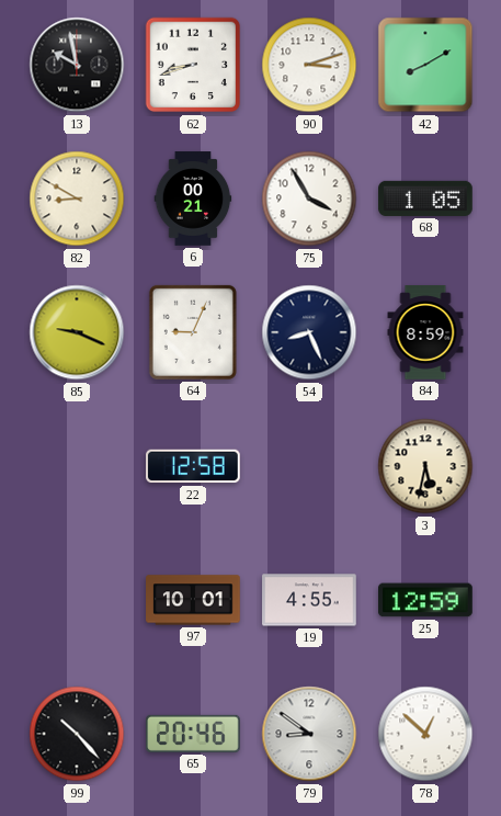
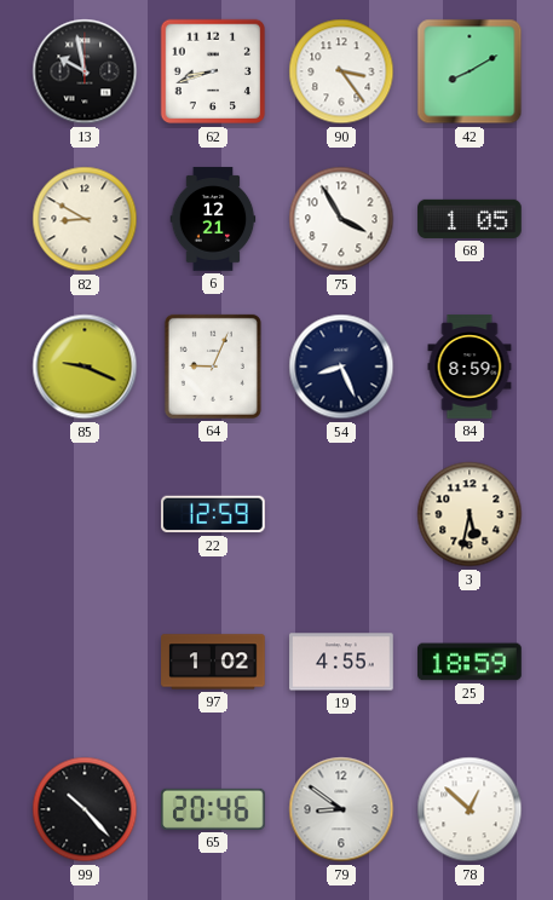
90: 3:12 -> 3:24
6: 00:21 -> 12:21
22: 12:58 -> 12:59
97: 10:01 -> 1:02
25: 12:59 -> 18:59
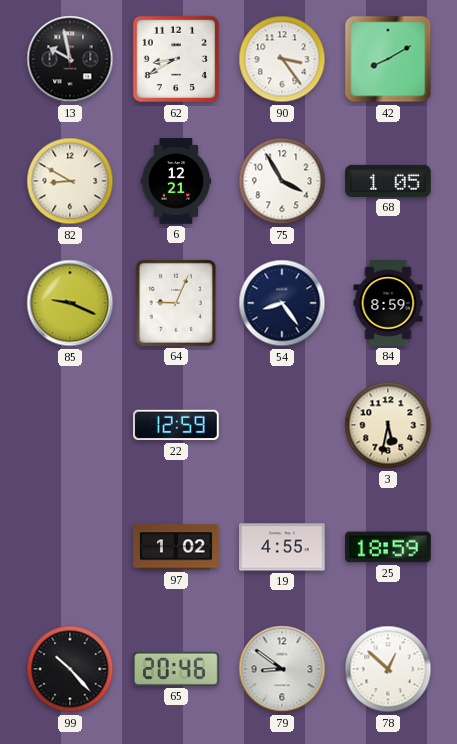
62: 8:42 -> 8:40
54: 8:26 -> 8:24
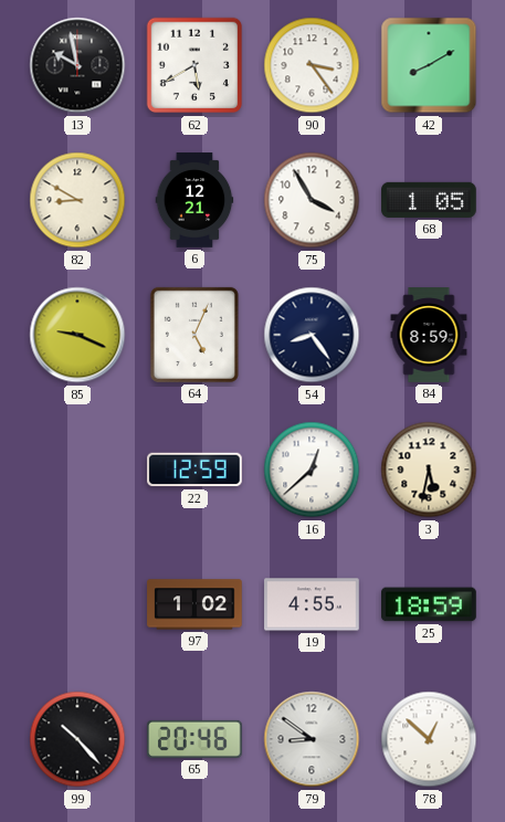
62: 8:40 -> 5:40
64: 9:04 -> 5:04
16: none -> 12:38
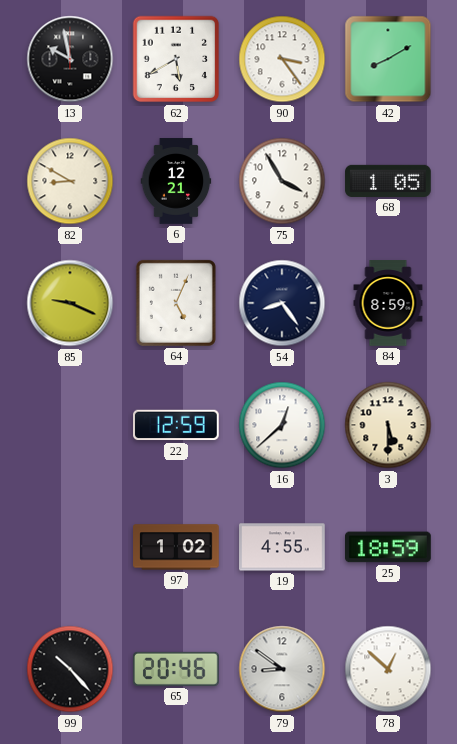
3: 5:32 -> 5:30
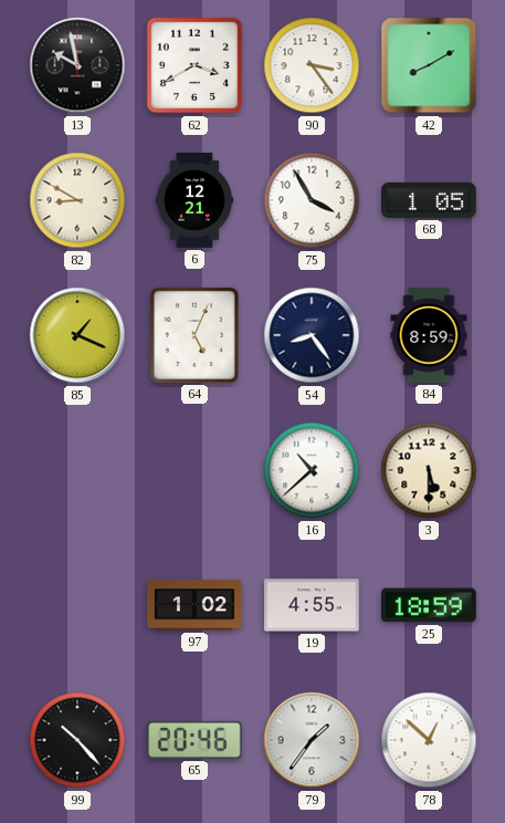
62: 5:40 -> 3:40
85: 9:19 -> 1:19
22: 12:59 -> none
16: 12:38 -> 10:38
79: 8:51 -> 1:36
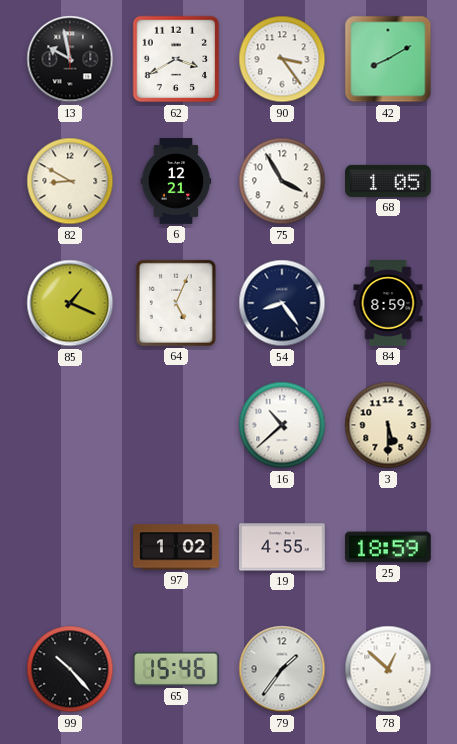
65: 20:46 -> 15:46
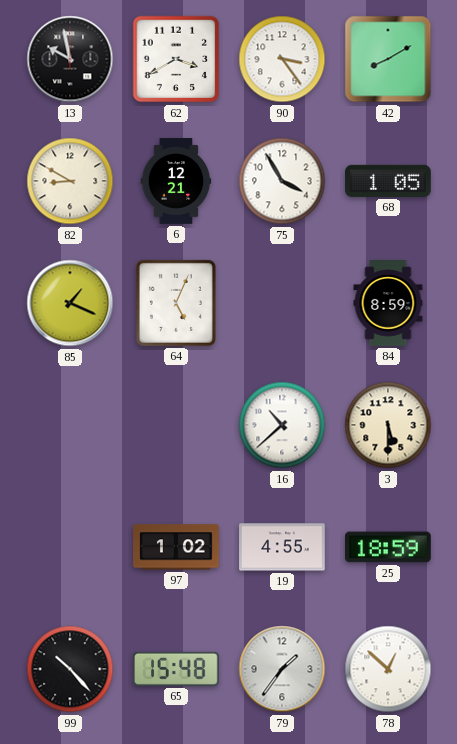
54: 8:24 -> none
65: 15:46 -> 15:48
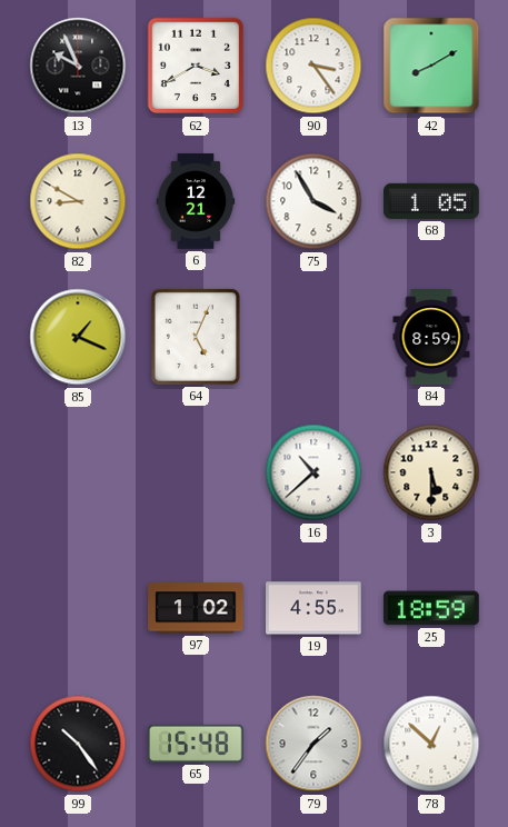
13: 9:58 -> 9:56
99: 10:23 -> 10:24
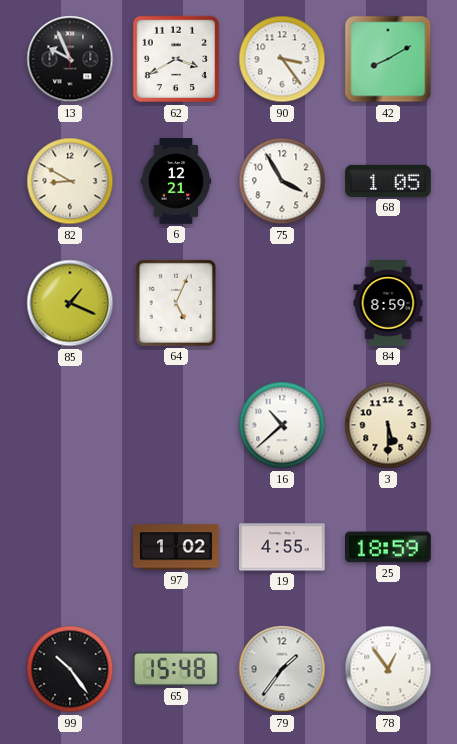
78: 12:52 -> 12:54
